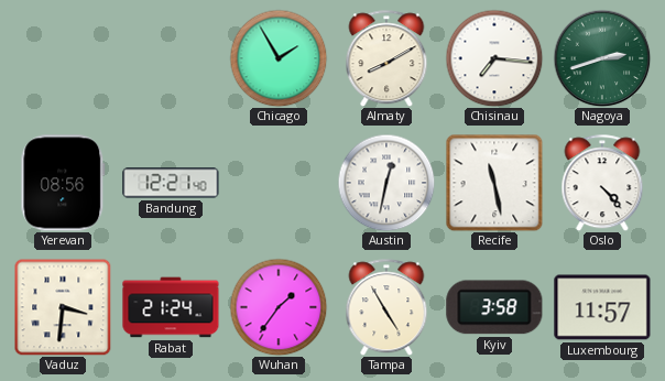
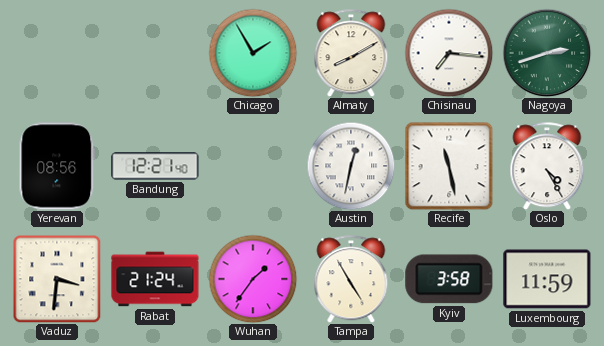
Oslo: 4:23 -> 4:25
Luxembourg: 11:57 -> 11:59
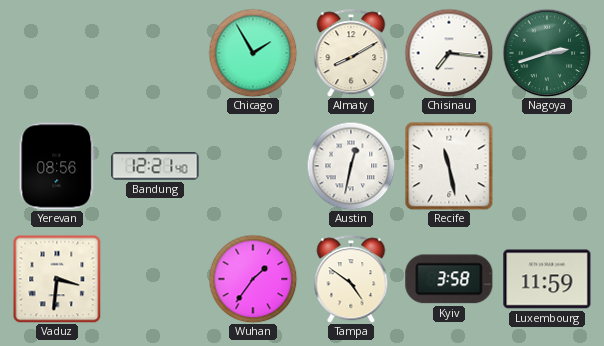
Oslo: 4:25 -> none
Rabat: 21:24 -> none
Tampa: 4:55 -> 4:51
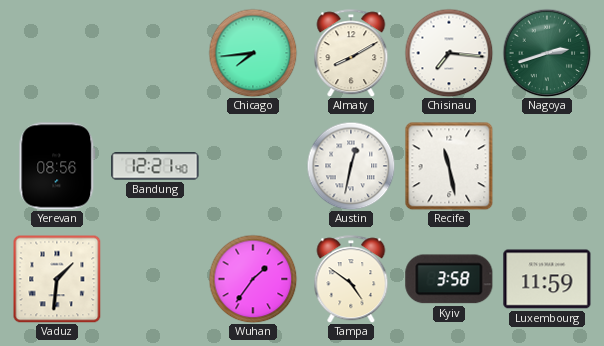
Chicago: 1:55 -> 7:44
Vaduz: 3:31 -> 1:31
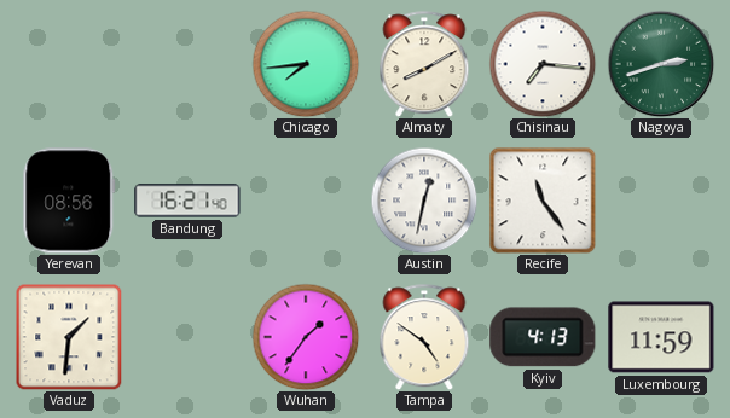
Bandung: 12:21 -> 16:21
Recife: 11:28 -> 11:24
Kyiv: 3:58 -> 4:13
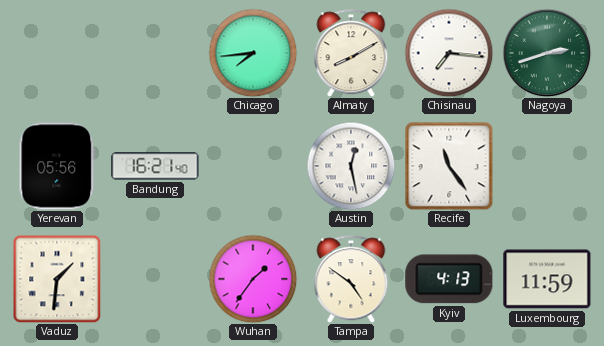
Yerevan: 08:56 -> 05:56
Austin: 12:32 -> 12:28
